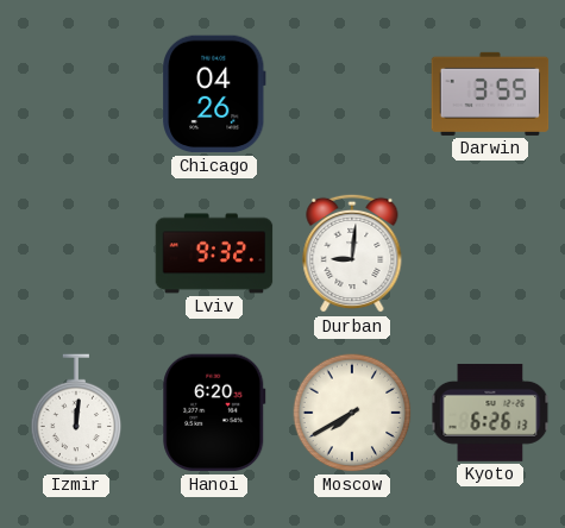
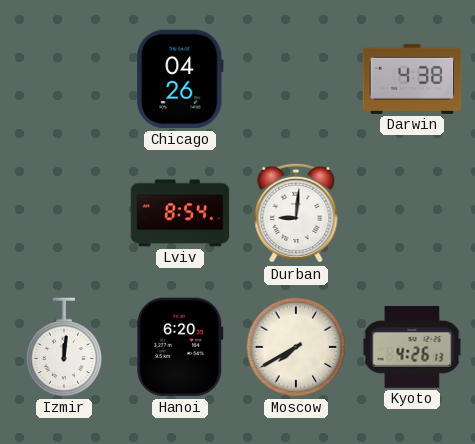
Darwin: 3:55 -> 4:38
Lviv: 9:32 -> 8:54
Kyoto: 6:26 -> 4:26
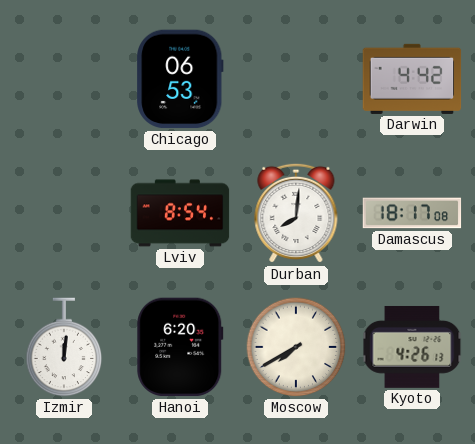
Chicago: 04:26 -> 06:53
Darwin: 4:38 -> 4:42
Durban: 9:01 -> 8:01
Damascus: none -> 18:17
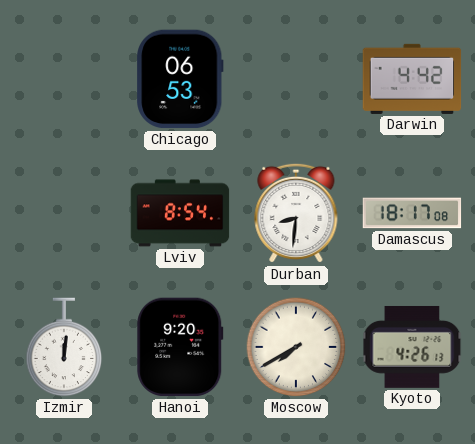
Durban: 8:01 -> 8:31
Hanoi: 6:20 -> 9:20
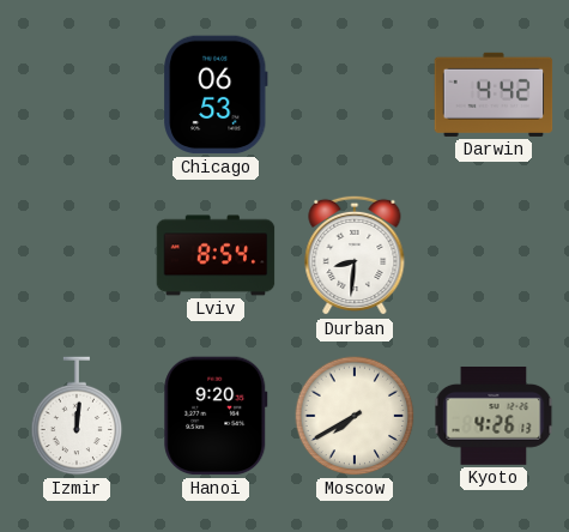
Damascus: 18:17 -> none
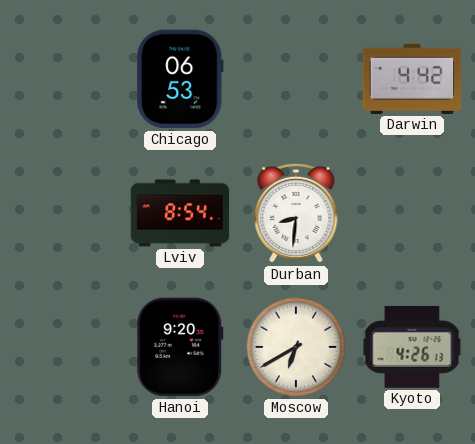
Izmir: 12:01 -> none
Moscow: 7:40 -> 6:40
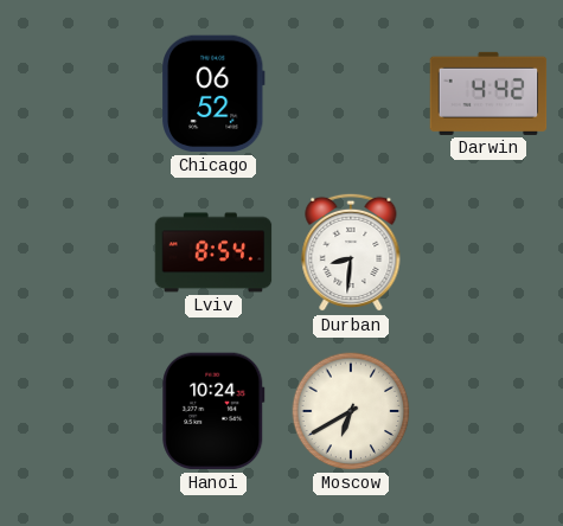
Chicago: 06:53 -> 06:52
Hanoi: 9:20 -> 10:24
Kyoto: 4:26 -> none
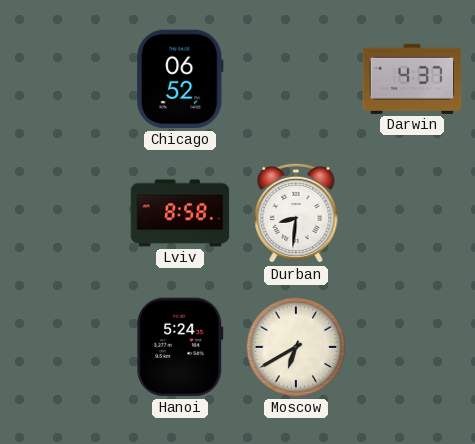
Darwin: 4:42 -> 4:37
Lviv: 8:54 -> 8:58
Hanoi: 10:24 -> 5:24
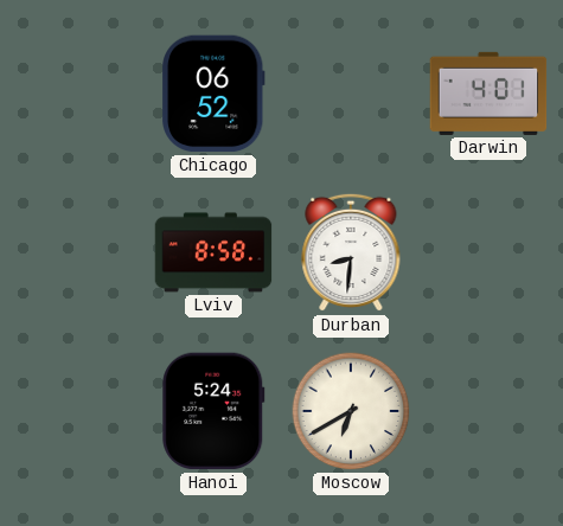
Darwin: 4:37 -> 4:01
